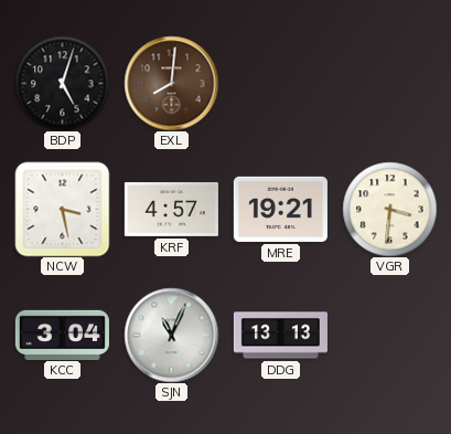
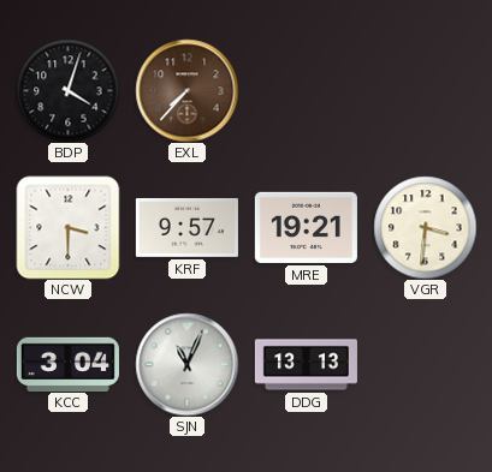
BDP: 5:03 -> 4:03
EXL: 8:01 -> 7:37
NCW: 3:28 -> 3:30
KRF: 4:57 -> 9:57
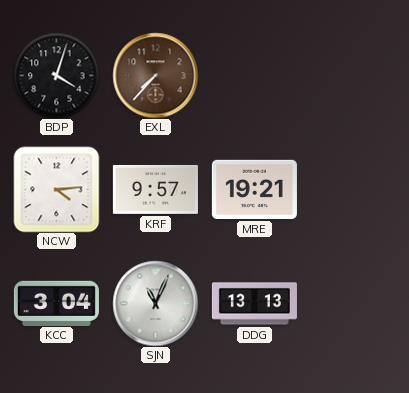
NCW: 3:30 -> 4:14
VGR: 3:31 -> none
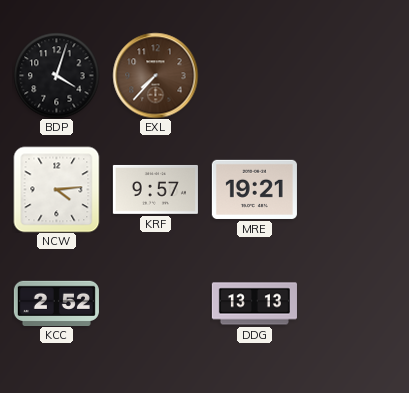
KCC: 3:04 -> 2:52
SJN: 11:04 -> none
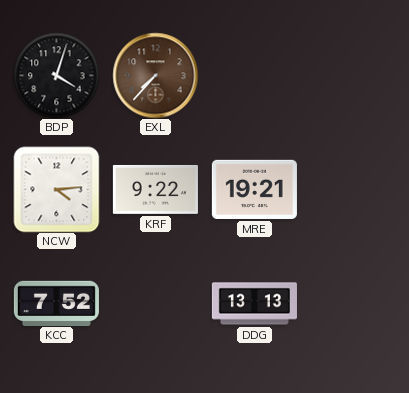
KRF: 9:57 -> 9:22
KCC: 2:52 -> 7:52
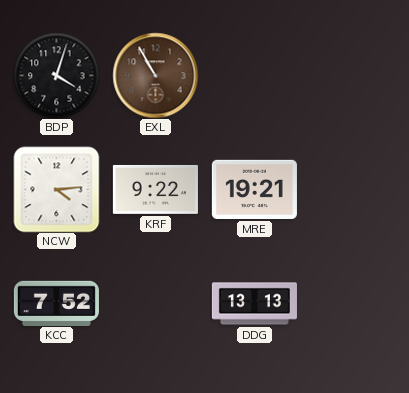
EXL: 7:37 -> 10:55
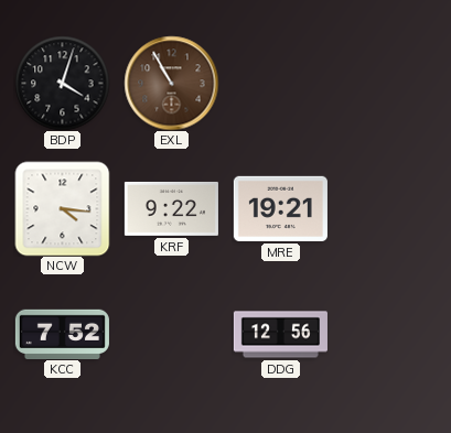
NCW: 4:14 -> 4:16
DDG: 13:13 -> 12:56
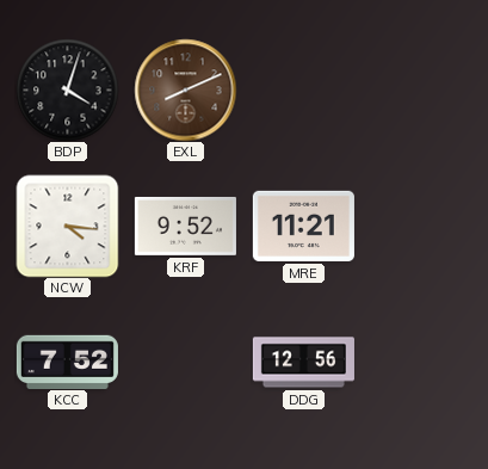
EXL: 10:55 -> 8:11
KRF: 9:22 -> 9:52
MRE: 19:21 -> 11:21
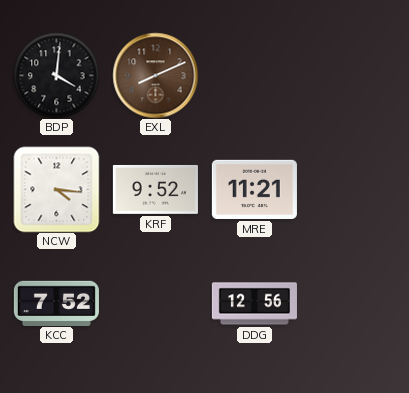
BDP: 4:03 -> 4:01
